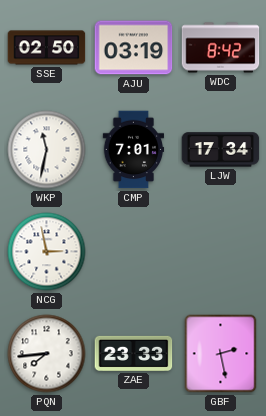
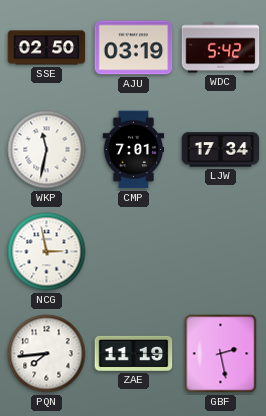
WDC: 8:42 -> 5:42
ZAE: 23:33 -> 11:19
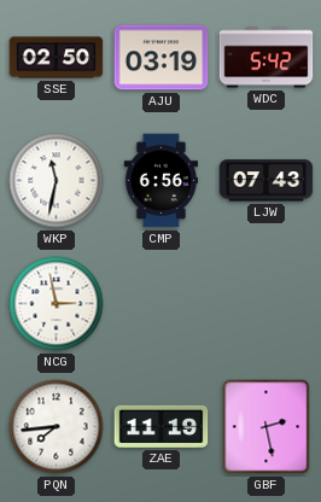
CMP: 7:01 -> 6:56
LJW: 17:34 -> 07:43
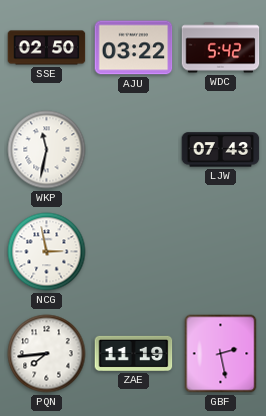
AJU: 03:19 -> 03:22
CMP: 6:56 -> none
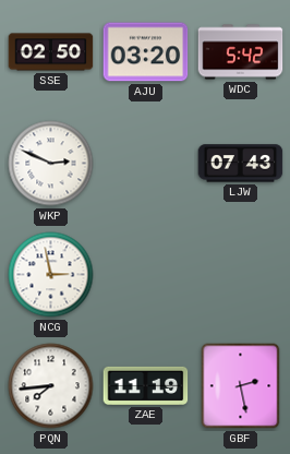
AJU: 03:22 -> 03:20
WKP: 11:32 -> 2:49
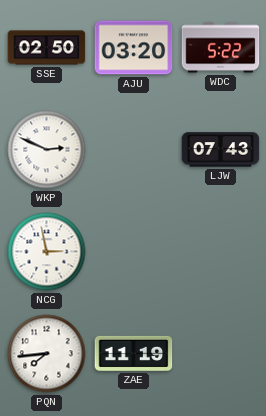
WDC: 5:42 -> 5:22
GBF: 2:28 -> none
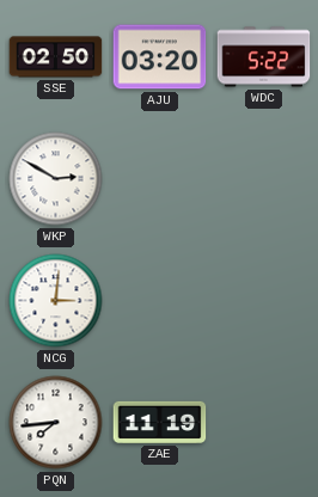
WKP: 2:49 -> 2:50
LJW: 07:43 -> none
NCG: 2:58 -> 3:01
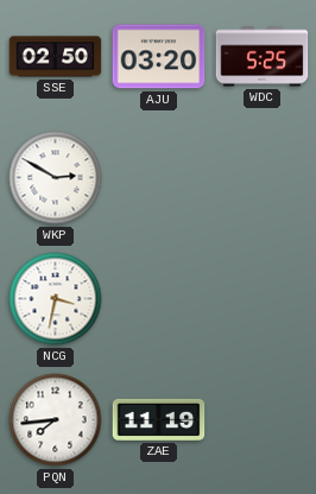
WDC: 5:22 -> 5:25
NCG: 3:01 -> 3:32
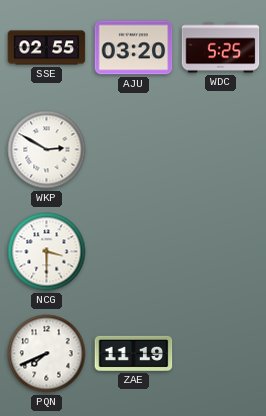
SSE: 02:50 -> 02:55
NCG: 3:32 -> 3:30
PQN: 7:44 -> 7:41
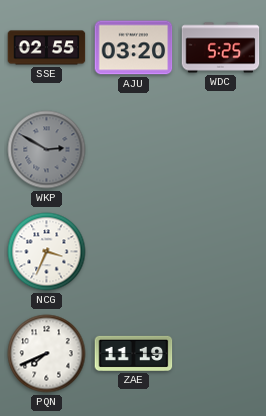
WKP dial: white -> grey
NCG: 3:30 -> 3:34
